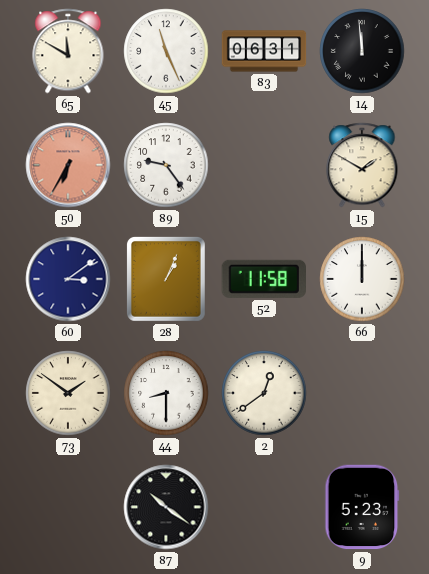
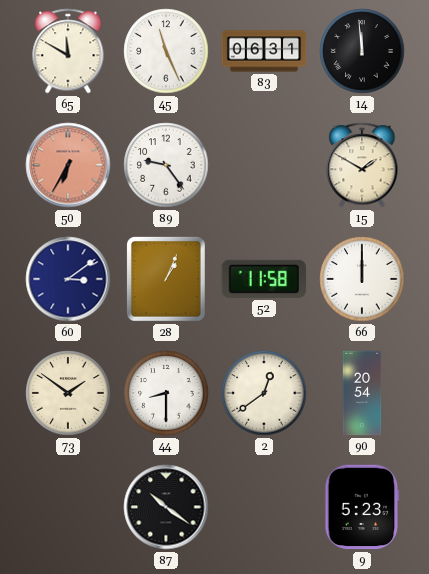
90: none -> 20:54
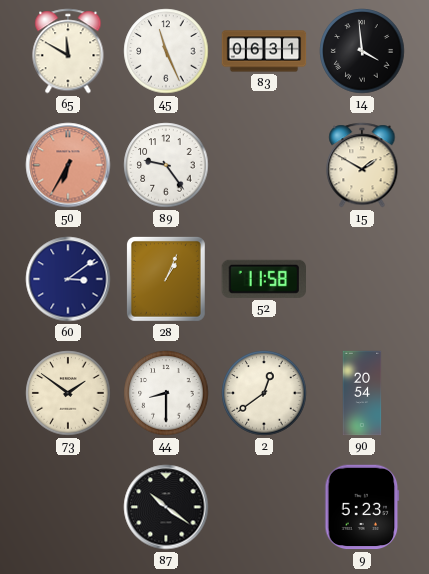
14: 11:59 -> 3:59
66: 12:00 -> none
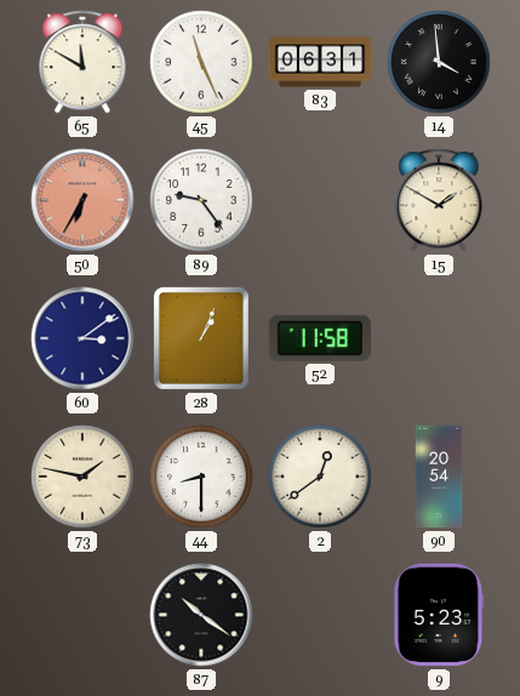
73: 1:51 -> 1:47
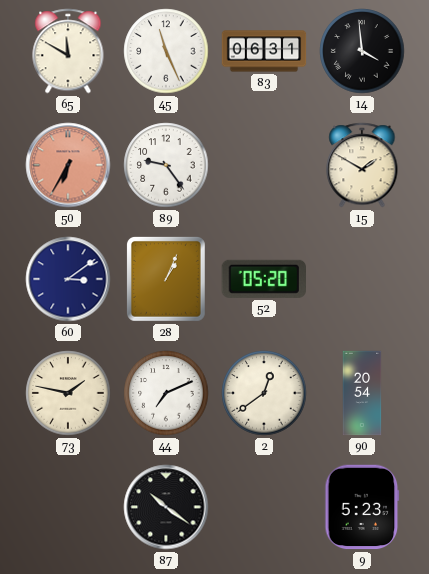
52: 11:58 -> 05:20
44: 8:30 -> 7:11
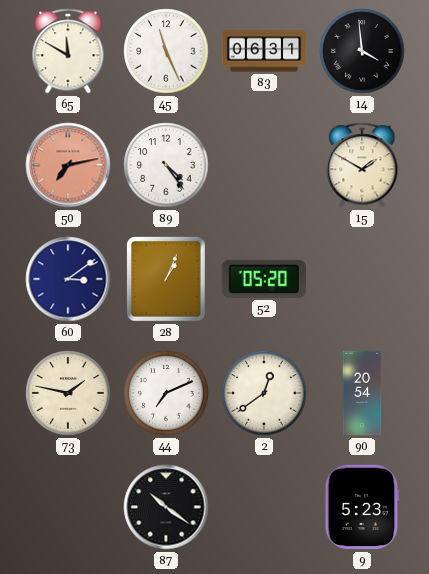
50: 6:35 -> 7:13
89: 9:24 -> 4:24
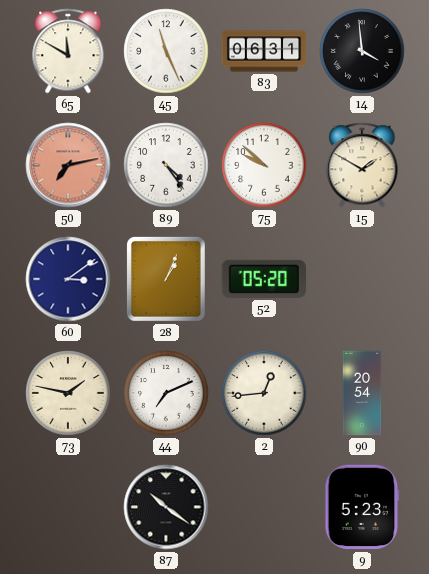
75: none -> 9:52
2: 12:39 -> 12:44
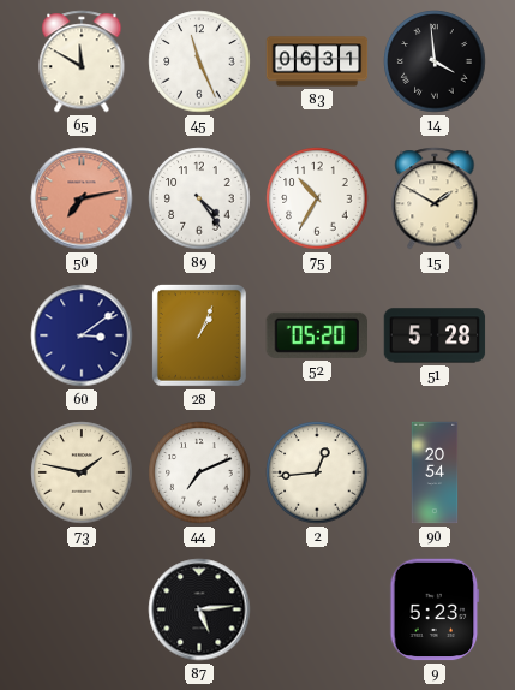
75: 9:52 -> 10:35
51: none -> 5:28
87: 10:21 -> 5:14
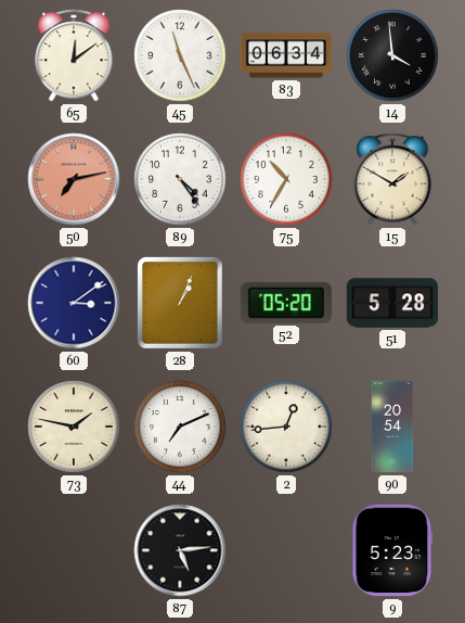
65: 11:50 -> 12:09
83: 06:31 -> 06:34
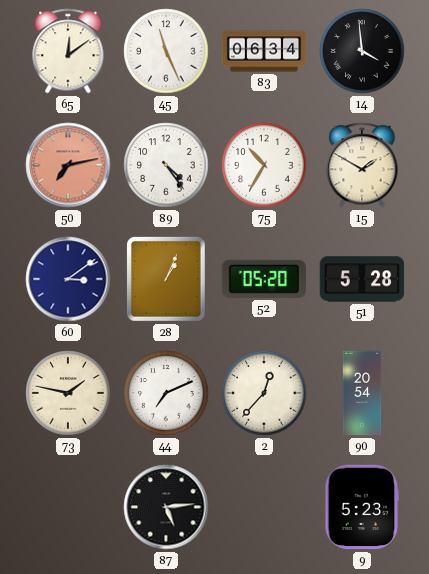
2: 12:44 -> 12:37
